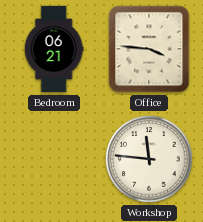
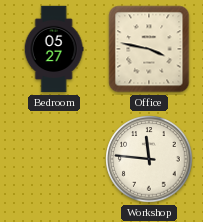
Bedroom: 06:21 -> 05:27
Office: 3:46 -> 3:47
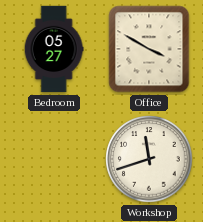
Office: 3:47 -> 3:50
Workshop: 11:46 -> 11:42
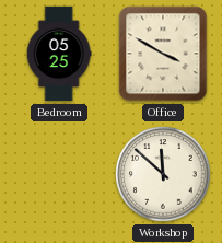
Bedroom: 05:27 -> 05:25
Workshop: 11:42 -> 11:52
